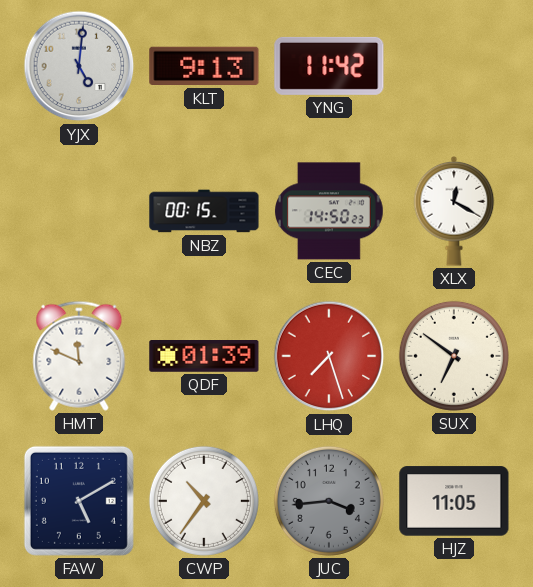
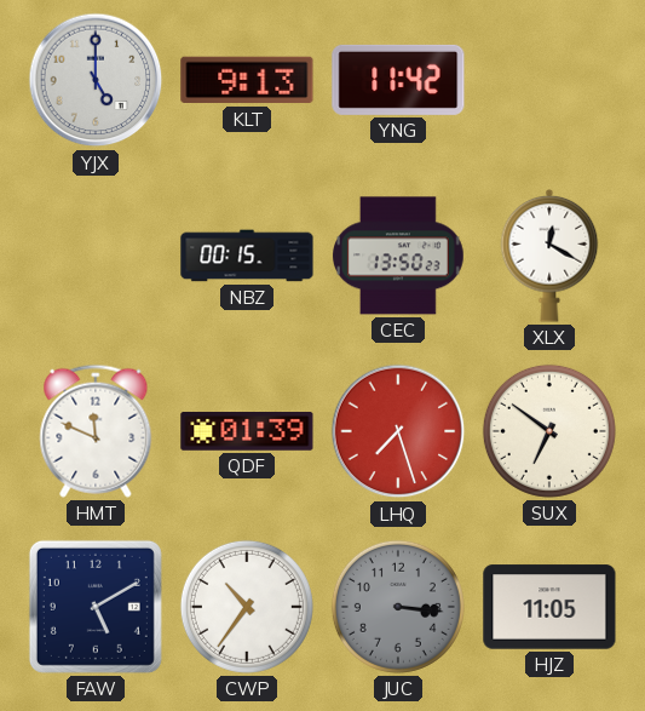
YJX: 5:01 -> 5:00
CEC: 14:50 -> 13:50
JUC: 3:44 -> 3:16
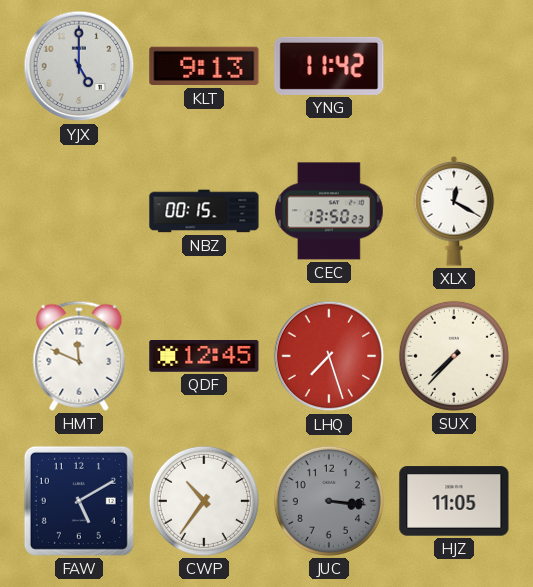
QDF: 01:39 -> 12:45
SUX: 6:51 -> 7:37
